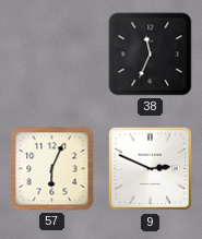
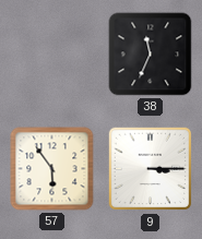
57: 6:04 -> 5:54
9: 2:49 -> 3:15
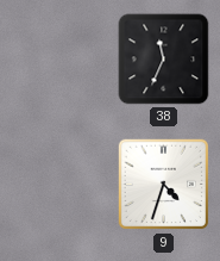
57: 5:54 -> none
9: 3:15 -> 4:33
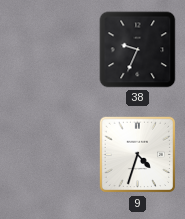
38: 11:34 -> 9:34
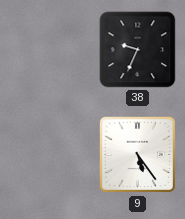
9: 4:33 -> 5:24
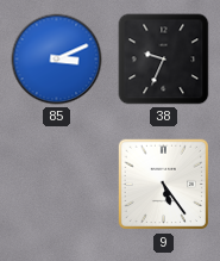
85: none -> 3:11
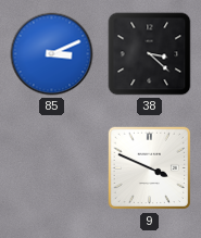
38: 9:34 -> 3:22
9: 5:24 -> 3:49
